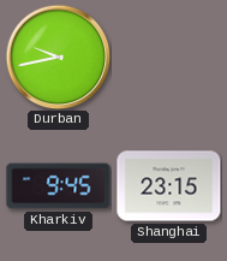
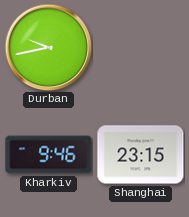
Kharkiv: 9:45 -> 9:46
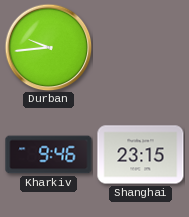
Durban: 9:43 -> 9:44
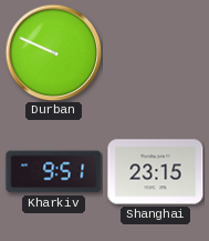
Durban: 9:44 -> 9:49
Kharkiv: 9:46 -> 9:51
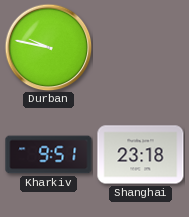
Durban: 9:49 -> 9:47
Shanghai: 23:15 -> 23:18
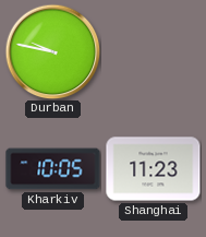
Kharkiv: 9:51 -> 10:05
Shanghai: 23:18 -> 11:23
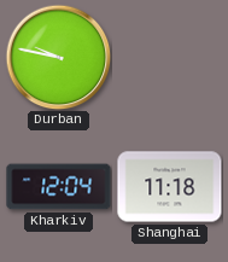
Kharkiv: 10:05 -> 12:04
Shanghai: 11:23 -> 11:18
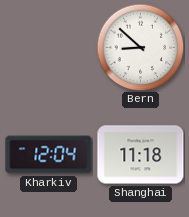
Durban: 9:47 -> none
Bern: none -> 8:52
